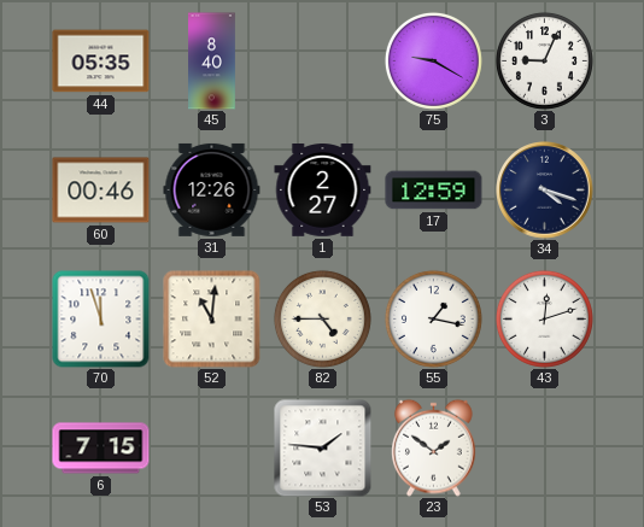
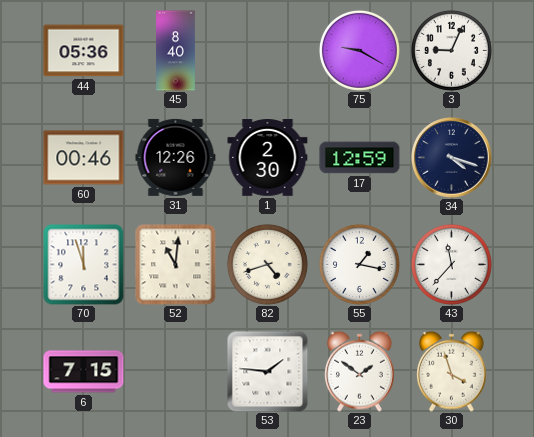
44: 05:35 -> 05:36
1: 2:27 -> 2:30
82: 4:45 -> 4:42
43: 12:12 -> 11:37
30: none -> 3:57
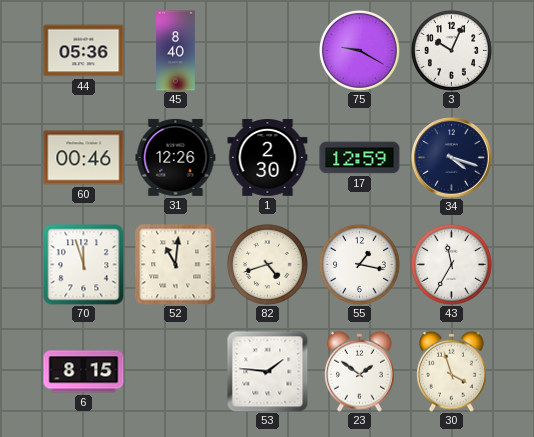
3: 9:04 -> 10:04
43: 11:37 -> 11:35
6: 7:15 -> 8:15
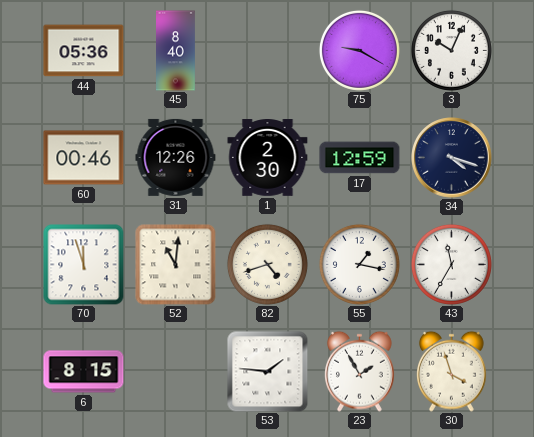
23: 1:51 -> 1:55
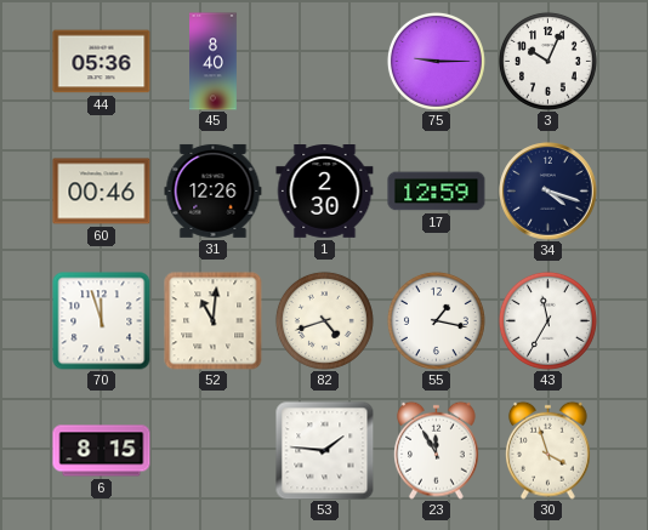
75: 9:20 -> 9:15
23: 1:55 -> 11:55
